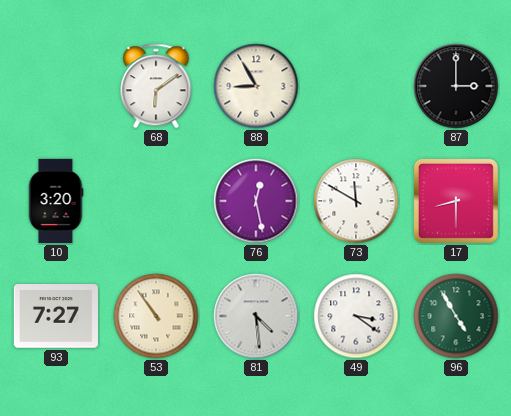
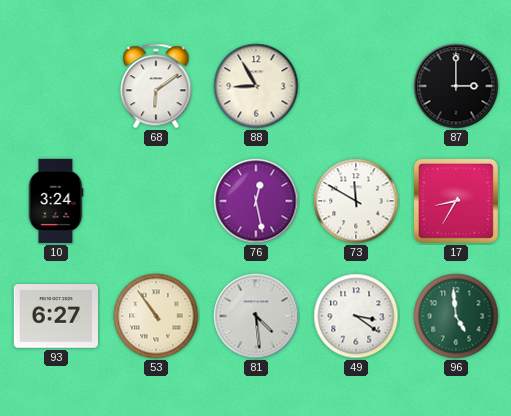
10: 3:20 -> 3:24
17: 8:30 -> 8:35
93: 7:27 -> 6:27
96: 4:55 -> 4:59
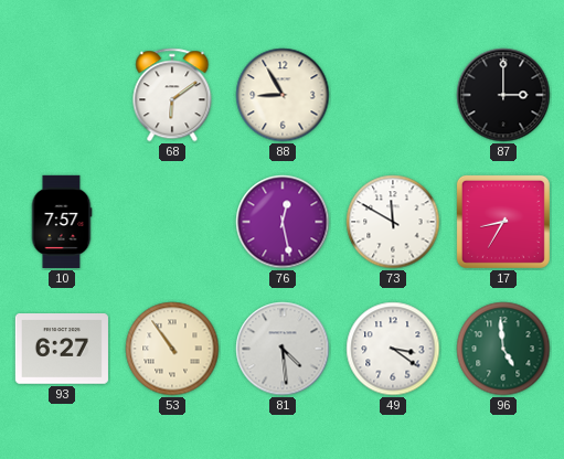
10: 3:24 -> 7:57
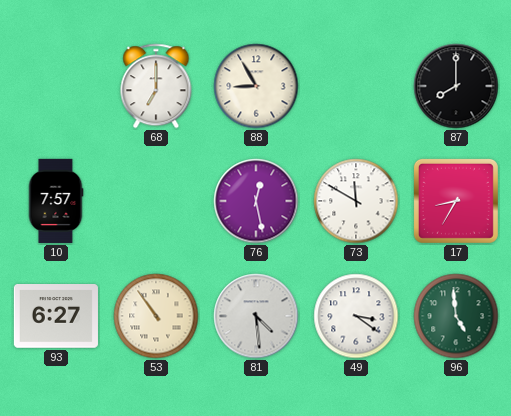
68: 6:09 -> 7:00
87: 3:00 -> 8:00
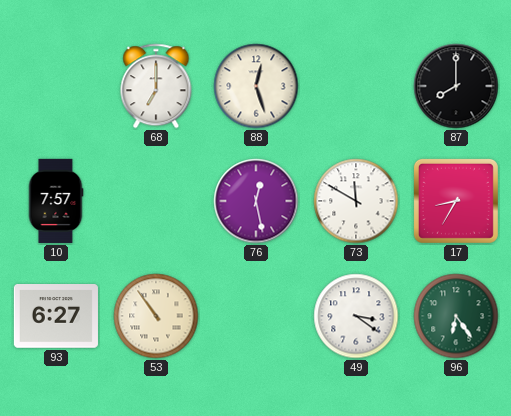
88: 8:55 -> 12:27
81: 4:29 -> none
96: 4:59 -> 6:24
